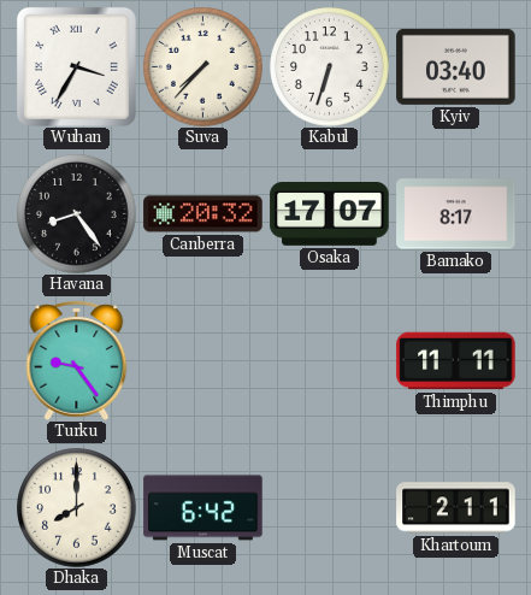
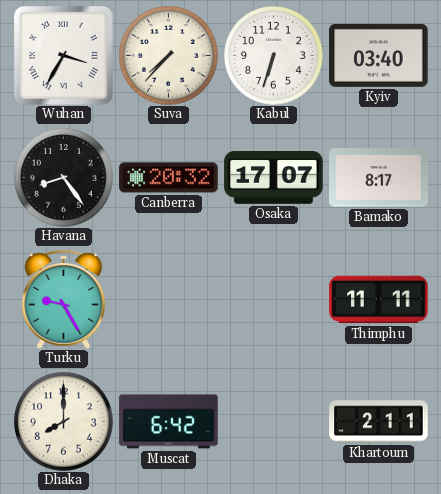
Turku: 9:24 -> 9:25
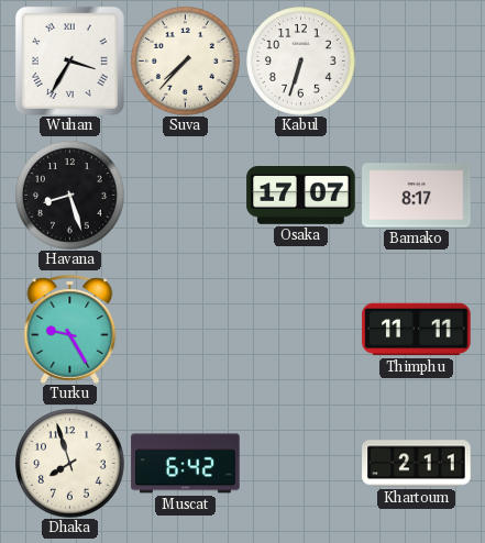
Kyiv: 03:40 -> none
Havana: 8:24 -> 8:27
Canberra: 20:32 -> none
Dhaka: 8:00 -> 7:57
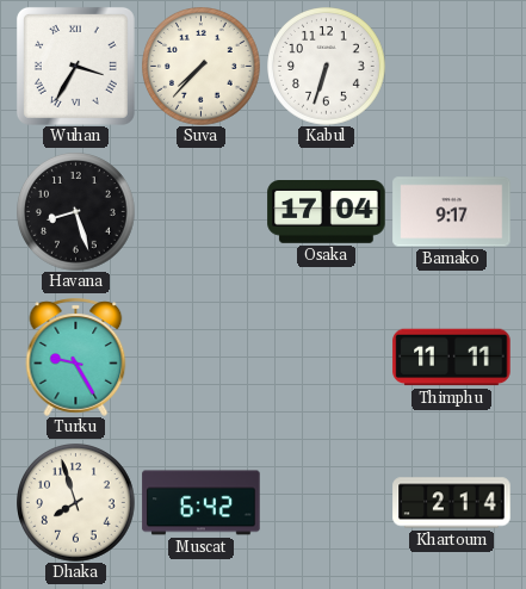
Osaka: 17:07 -> 17:04
Bamako: 8:17 -> 9:17
Khartoum: 2:11 -> 2:14
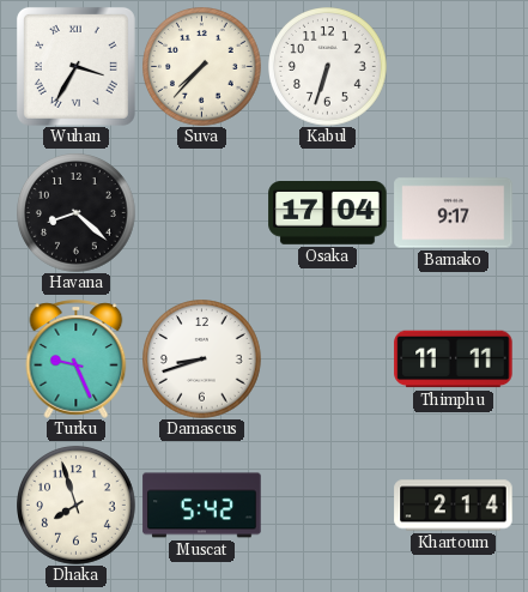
Havana: 8:27 -> 8:22
Turku: 9:25 -> 9:26
Damascus: none -> 8:42
Muscat: 6:42 -> 5:42
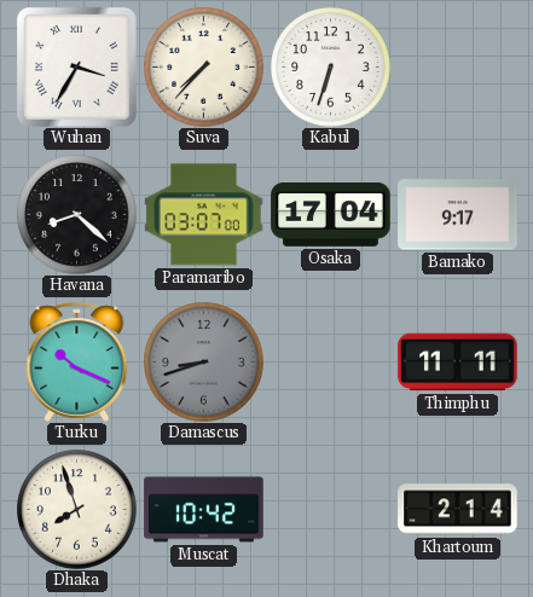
Paramaribo: none -> 03:07
Turku: 9:26 -> 10:19
Damascus dial: white -> grey
Muscat: 5:42 -> 10:42
